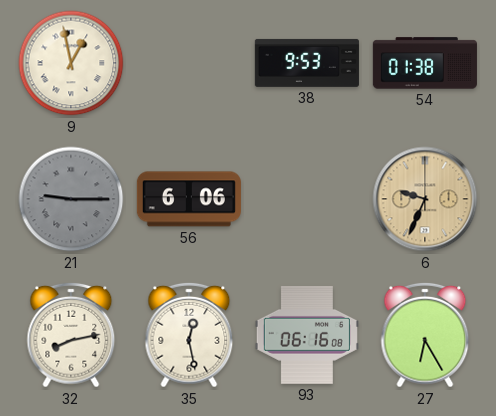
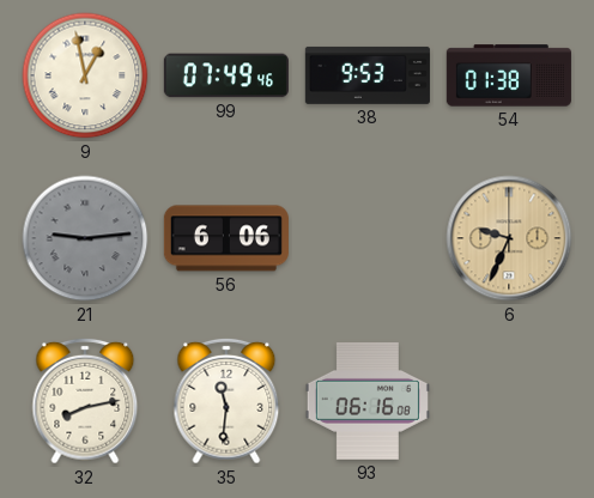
99: none -> 07:49
21: 9:15 -> 9:14
35: 12:28 -> 11:31
27: 6:25 -> none
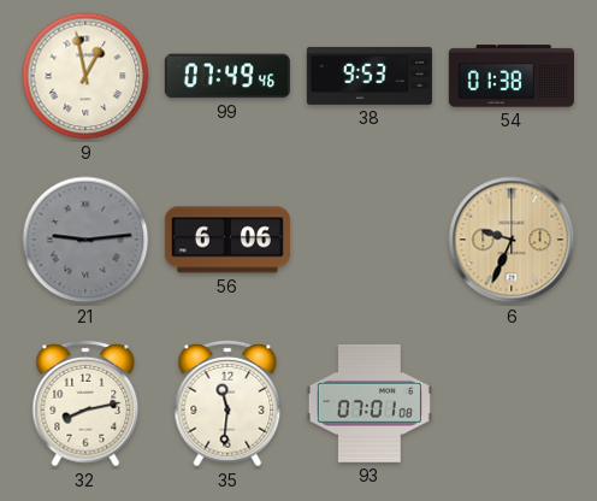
93: 06:16 -> 07:01
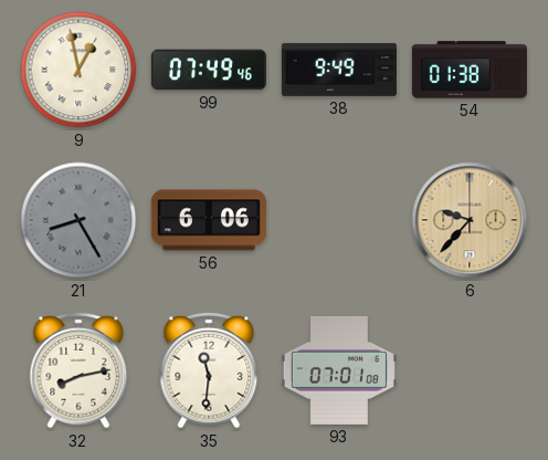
38: 9:53 -> 9:49
21: 9:14 -> 8:25
6: 9:34 -> 9:37
